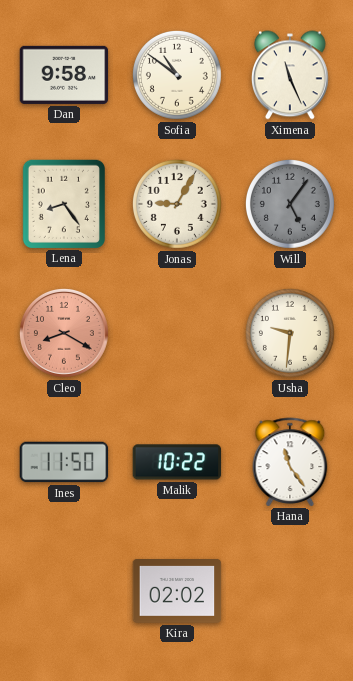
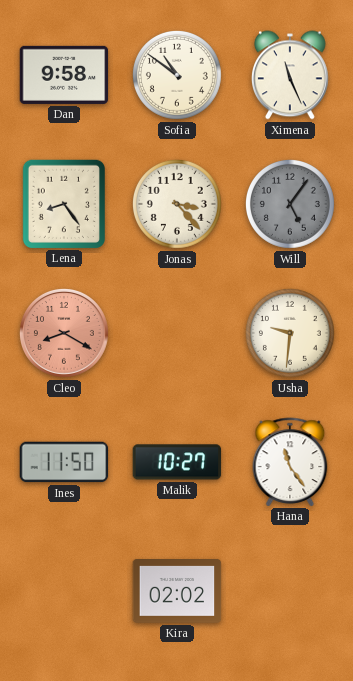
Jonas: 9:05 -> 3:23
Malik: 10:22 -> 10:27
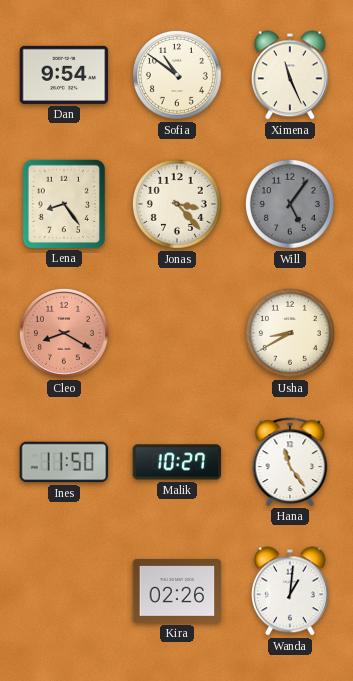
Dan: 9:58 -> 9:54
Usha: 9:31 -> 8:40
Kira: 02:02 -> 02:26
Wanda: none -> 1:01
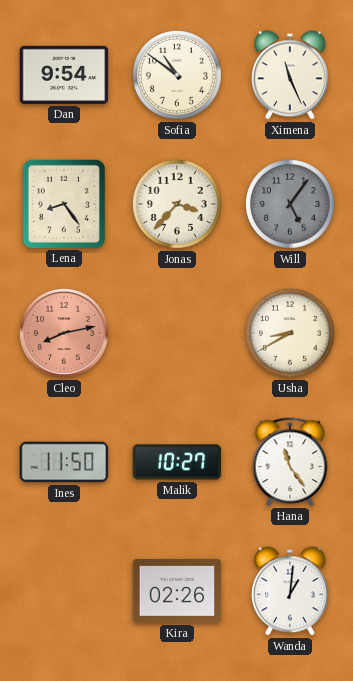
Jonas: 3:23 -> 3:37
Cleo: 8:20 -> 8:13
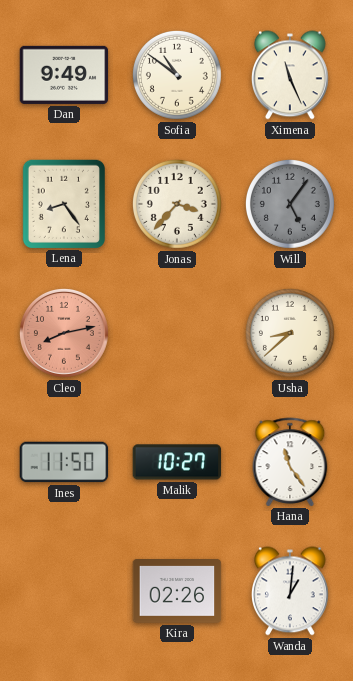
Dan: 9:54 -> 9:49
Usha: 8:40 -> 8:38
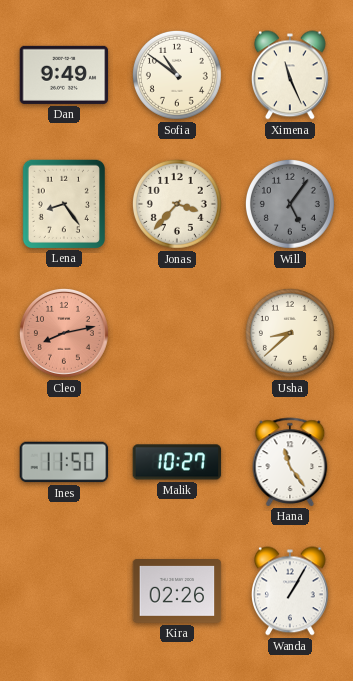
Wanda: 1:01 -> 1:05
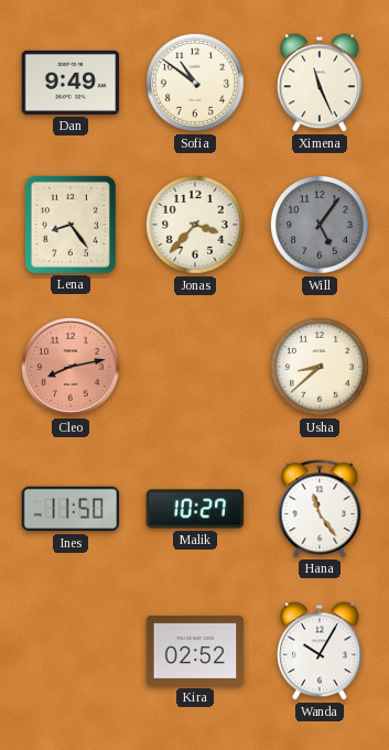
Kira: 02:26 -> 02:52
Wanda: 1:05 -> 10:05
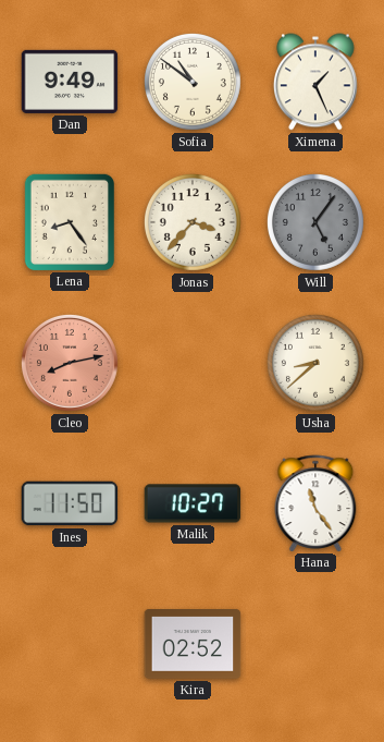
Ximena: 11:26 -> 1:26
Wanda: 10:05 -> none
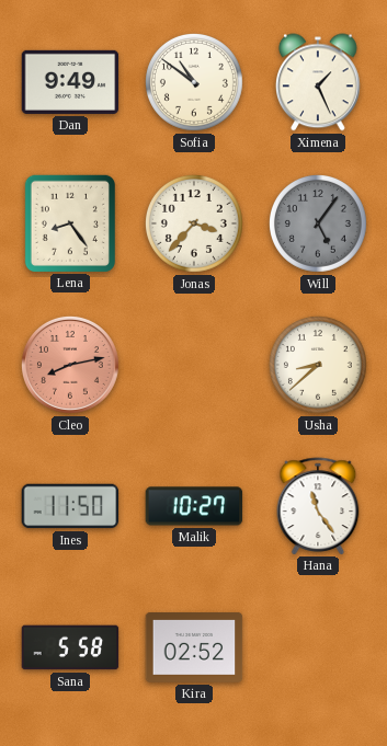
Sana: none -> 5:58
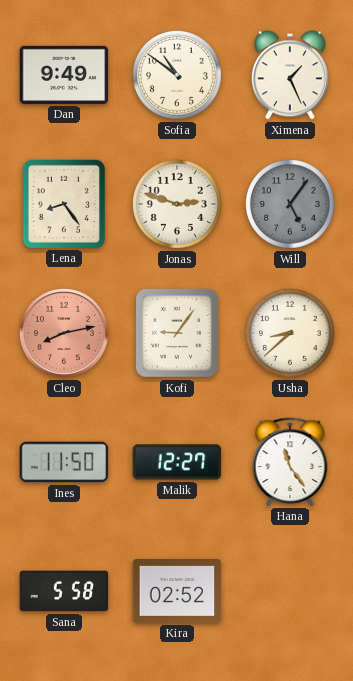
Jonas: 3:37 -> 2:48
Kofi: none -> 9:06
Malik: 10:27 -> 12:27
